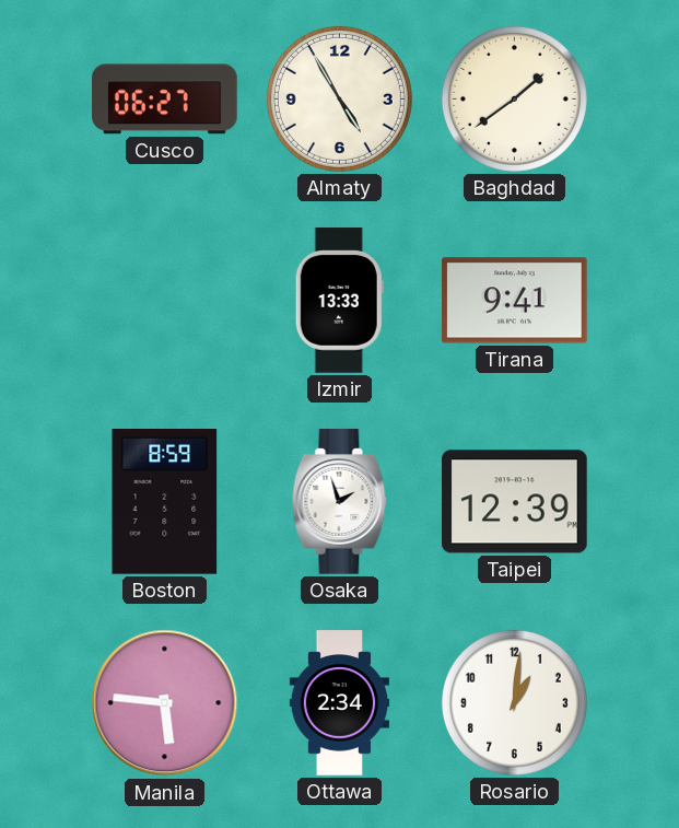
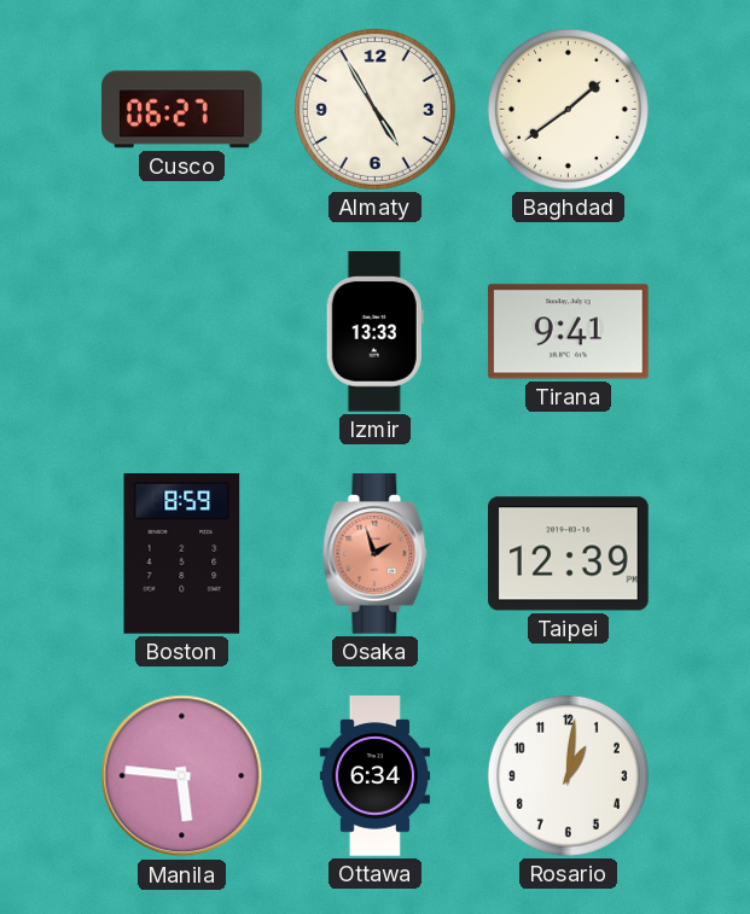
Osaka dial: white -> salmon
Ottawa: 2:34 -> 6:34
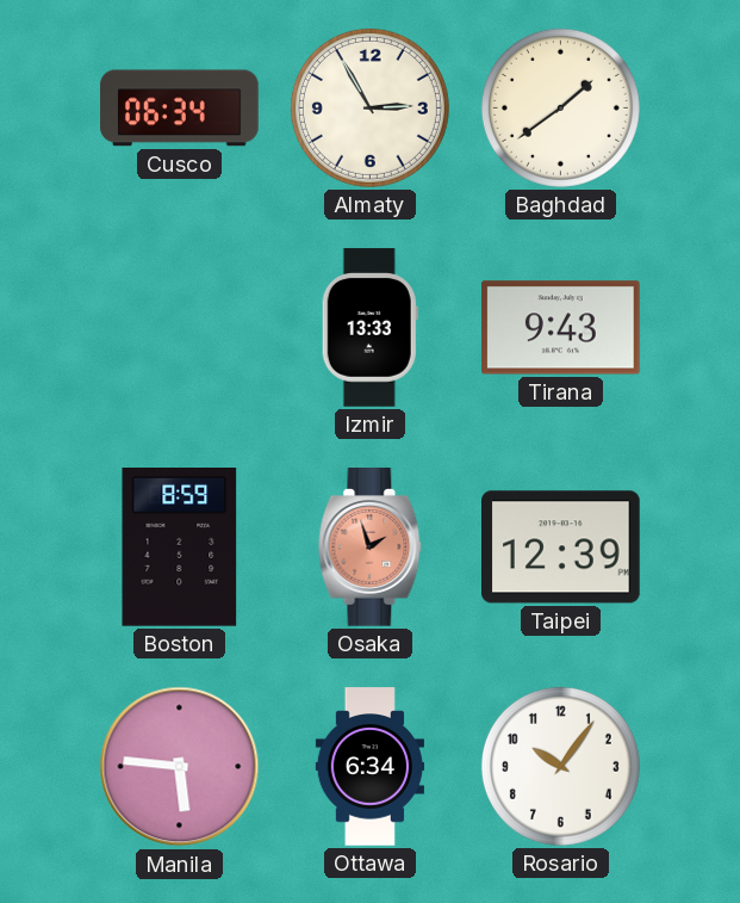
Cusco: 06:27 -> 06:34
Almaty: 4:55 -> 2:55
Tirana: 9:41 -> 9:43
Rosario: 1:01 -> 10:06
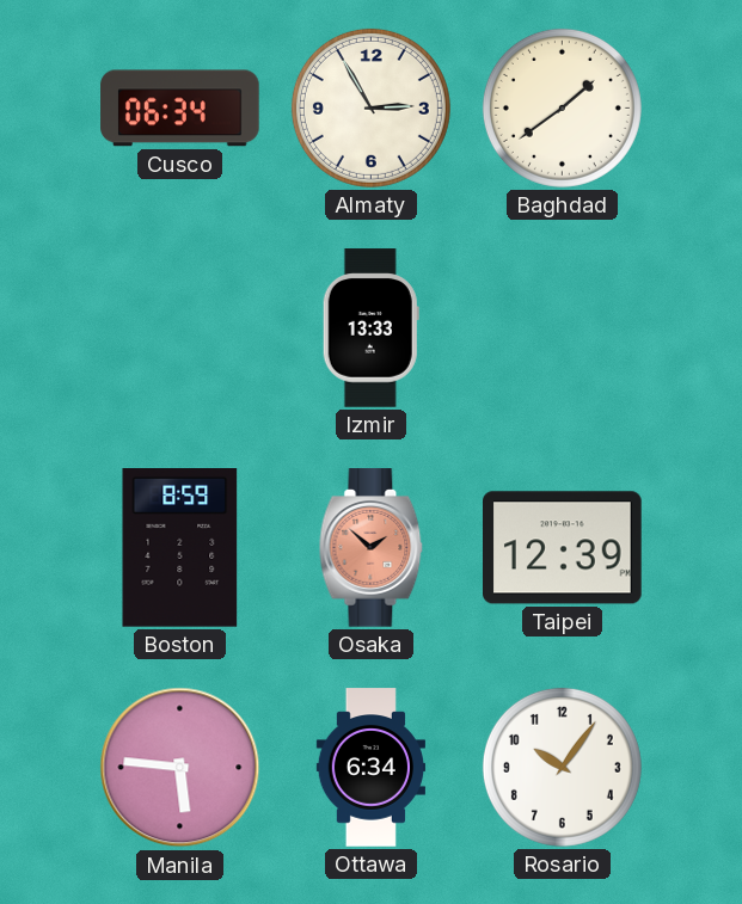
Tirana: 9:43 -> none
Osaka: 1:57 -> 1:52
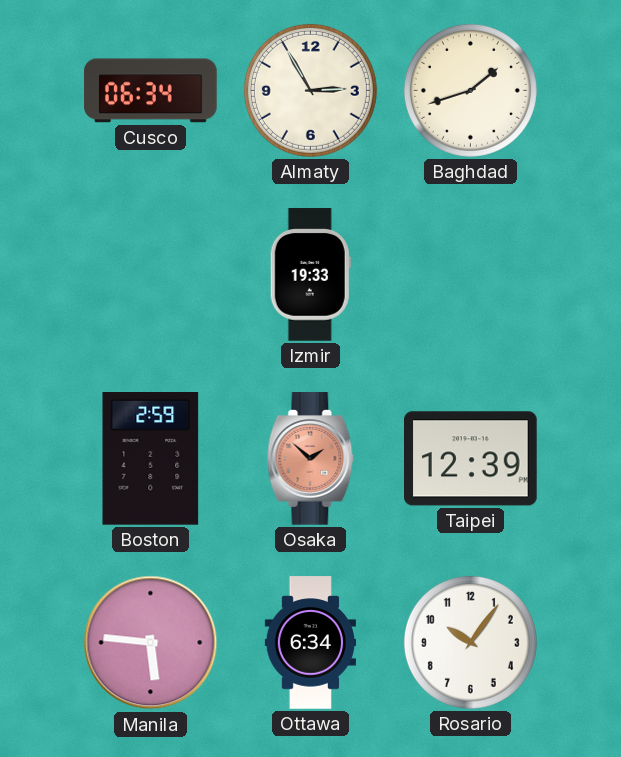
Baghdad: 1:39 -> 1:42
Izmir: 13:33 -> 19:33
Boston: 8:59 -> 2:59
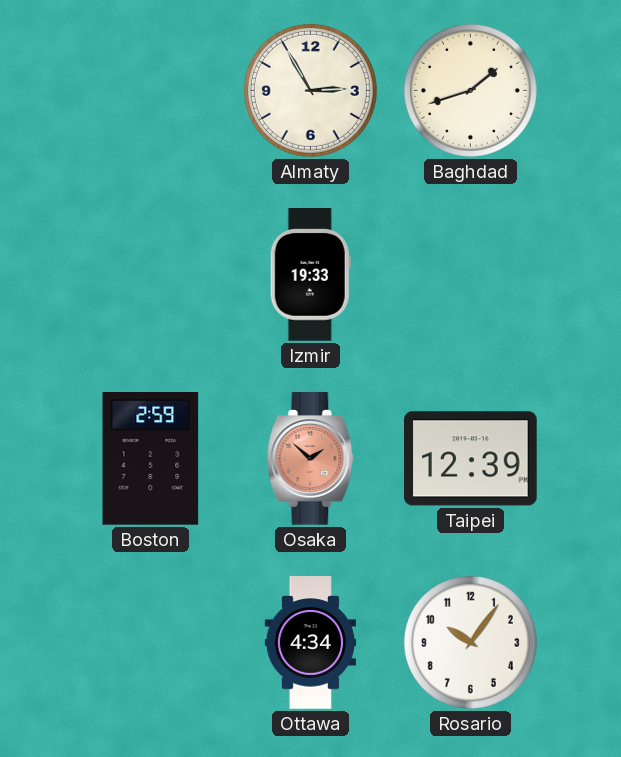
Cusco: 06:34 -> none
Manila: 5:46 -> none
Ottawa: 6:34 -> 4:34
